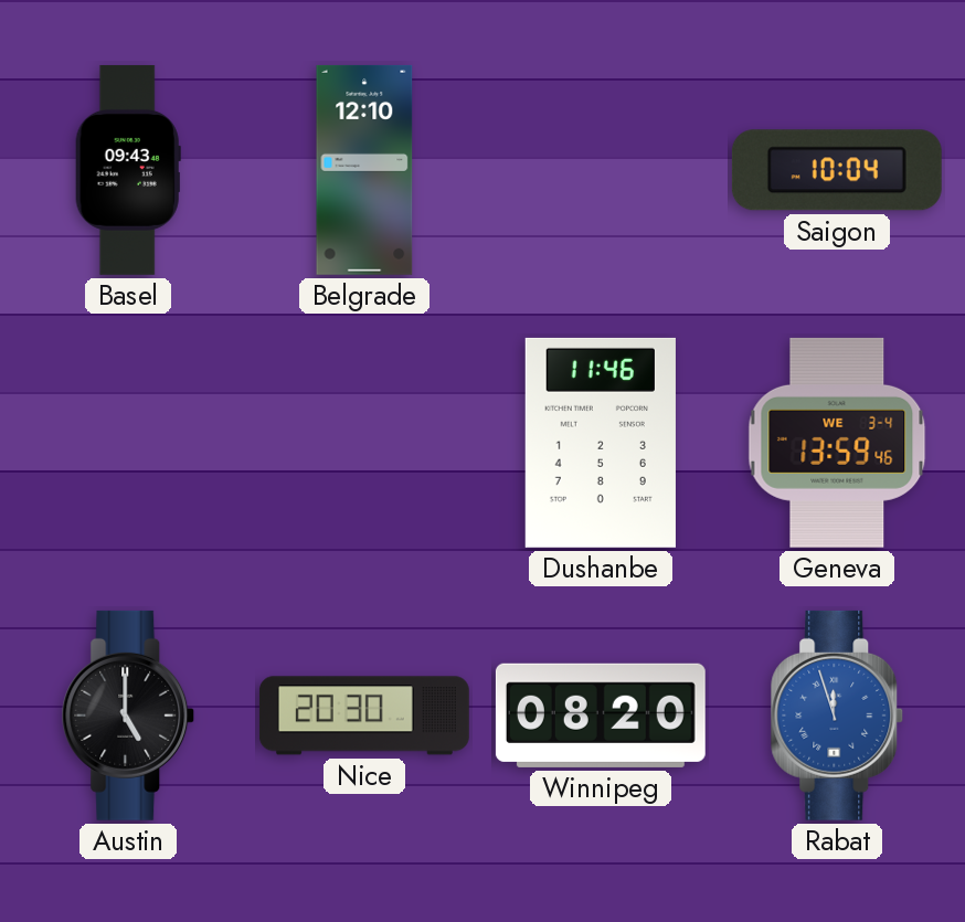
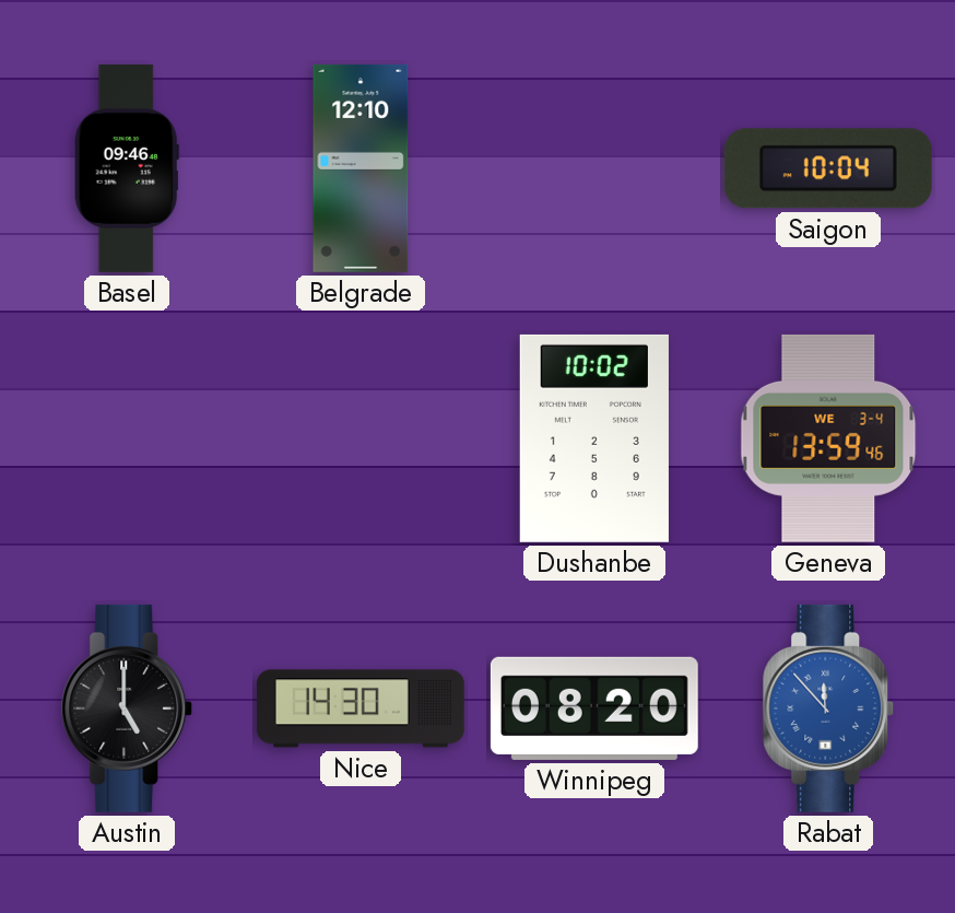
Basel: 09:43 -> 09:46
Dushanbe: 11:46 -> 10:02
Nice: 20:30 -> 14:30
Rabat: 11:57 -> 11:53
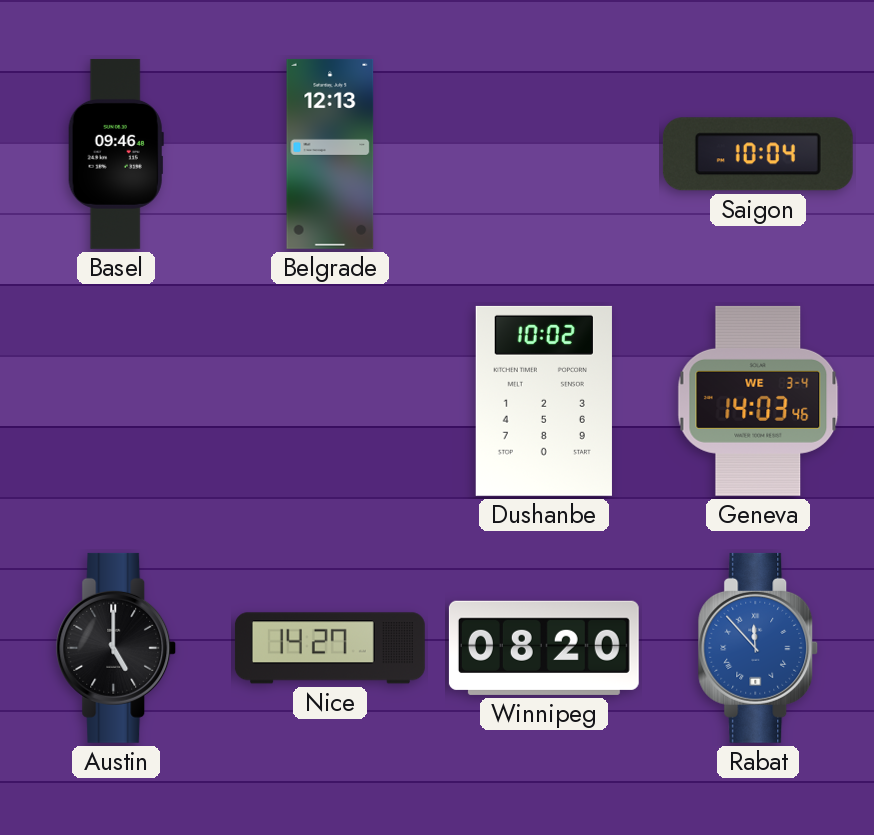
Belgrade: 12:10 -> 12:13
Geneva: 13:59 -> 14:03
Nice: 14:30 -> 14:27
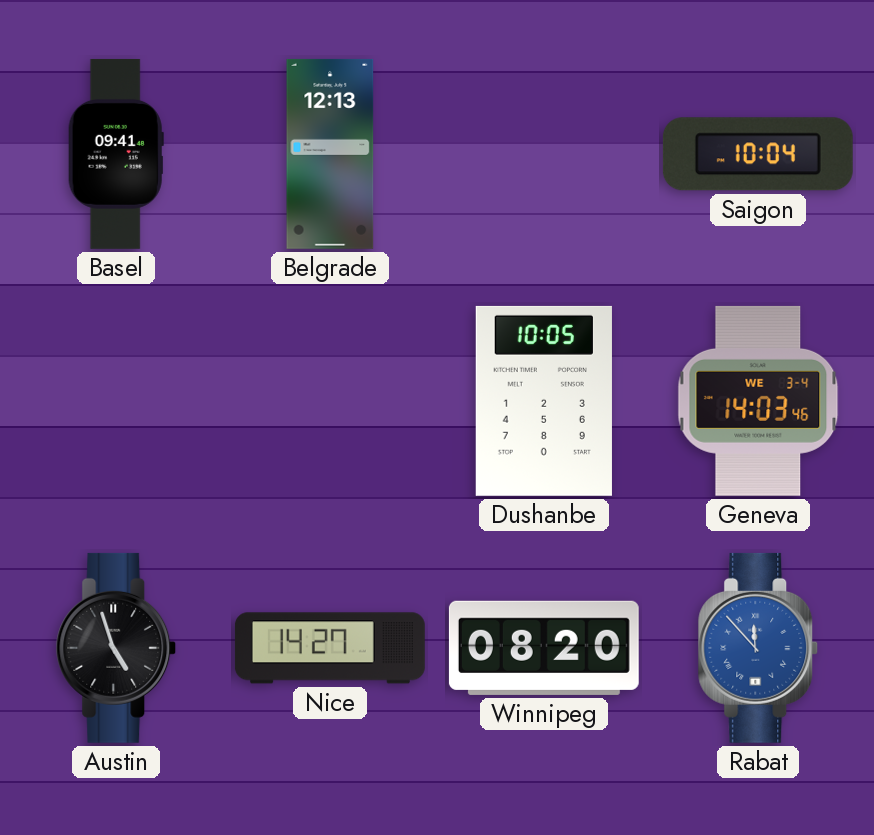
Basel: 09:46 -> 09:41
Dushanbe: 10:02 -> 10:05
Austin: 5:00 -> 4:57
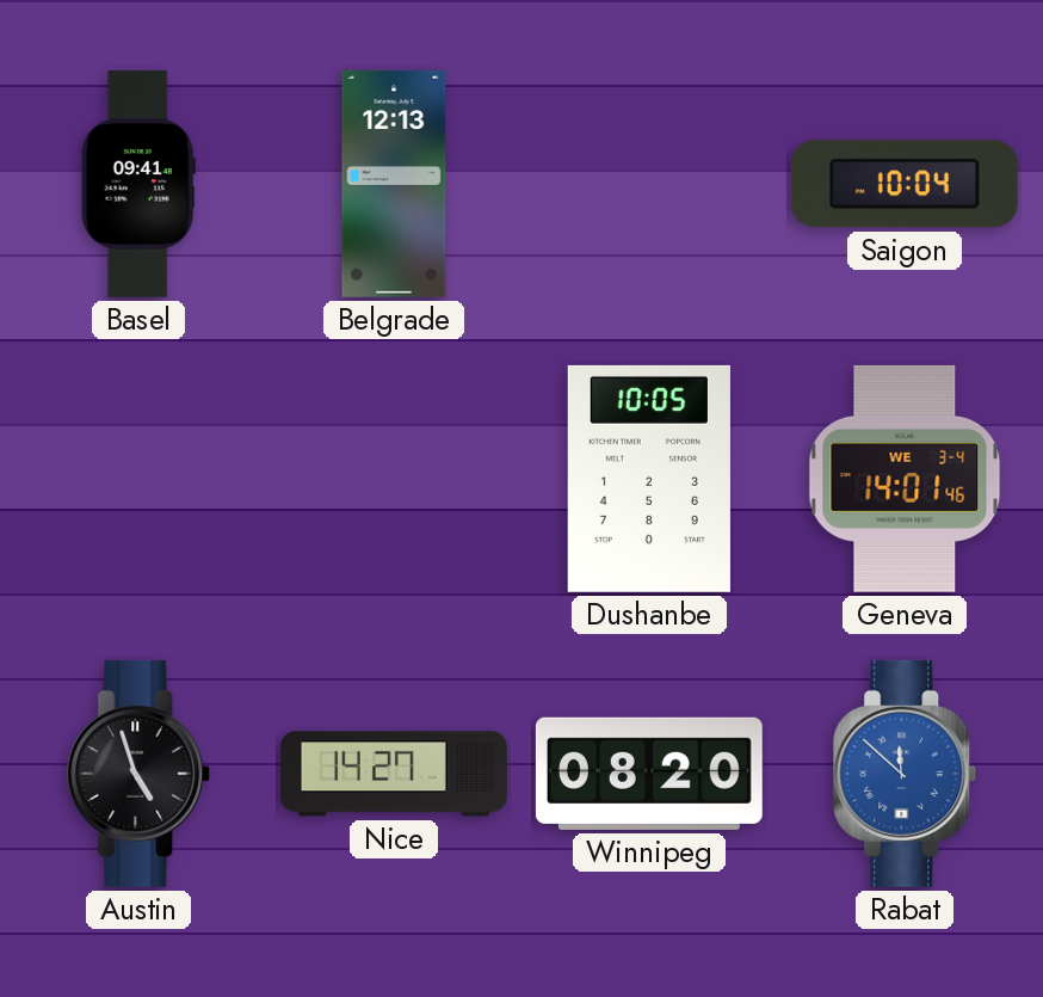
Geneva: 14:03 -> 14:01
Rabat: 11:53 -> 11:52
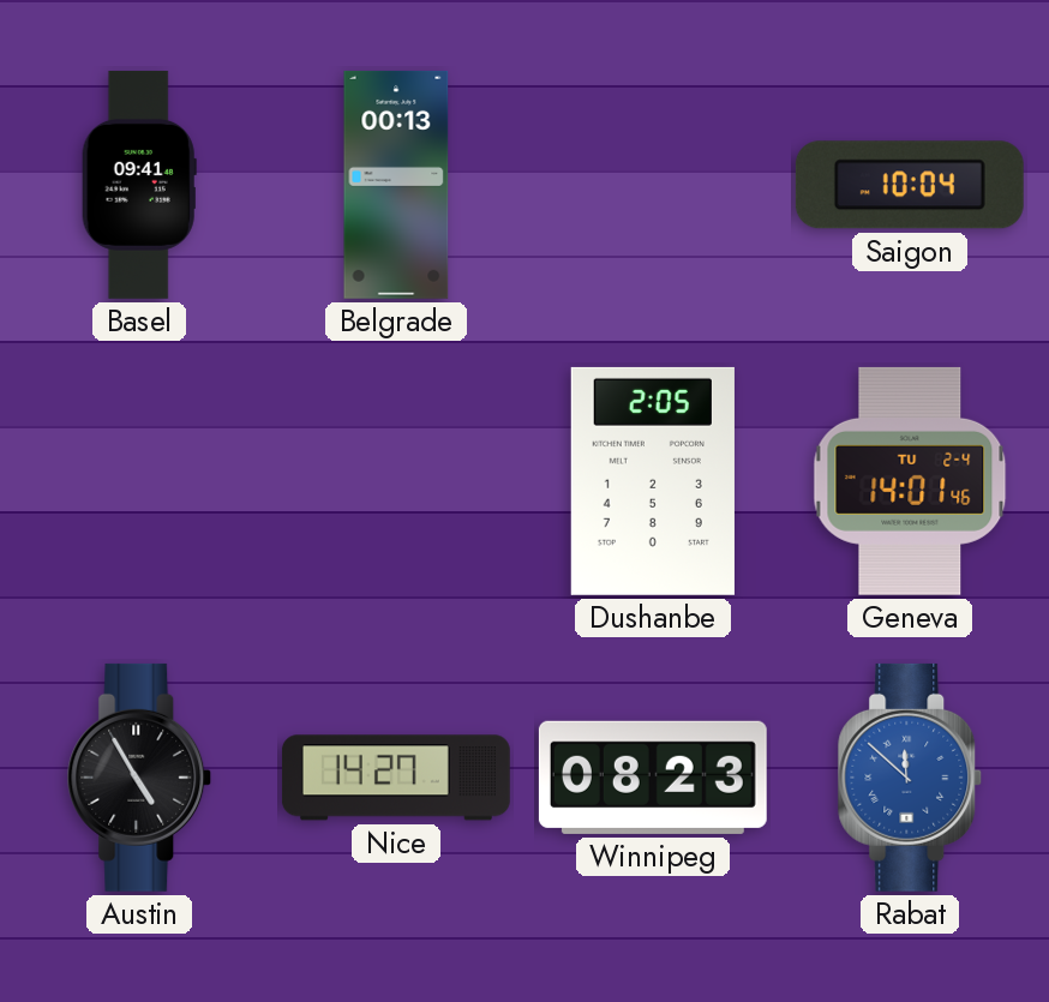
Belgrade: 12:13 -> 00:13
Dushanbe: 10:05 -> 2:05
Geneva date: WE 3-4 -> TU 2-4
Austin: 4:57 -> 4:55
Winnipeg: 08:20 -> 08:23
